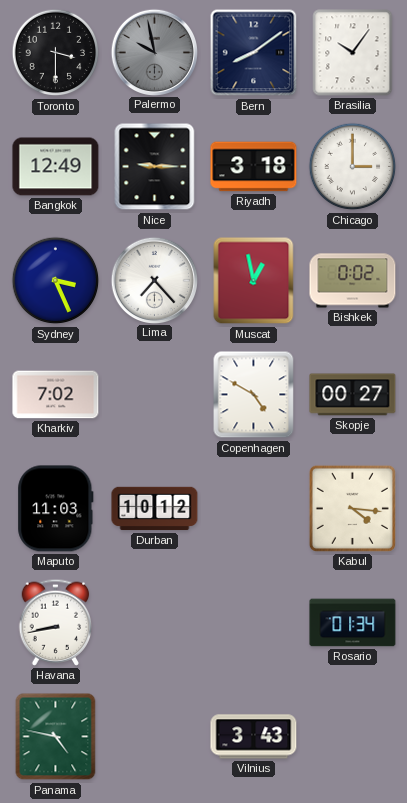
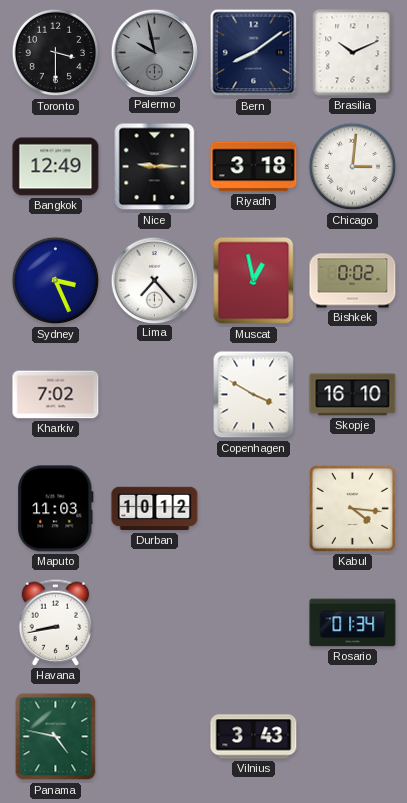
Brasilia: 10:06 -> 10:11
Chicago: 3:00 -> 3:01
Copenhagen: 4:50 -> 3:50
Skopje: 00:27 -> 16:10
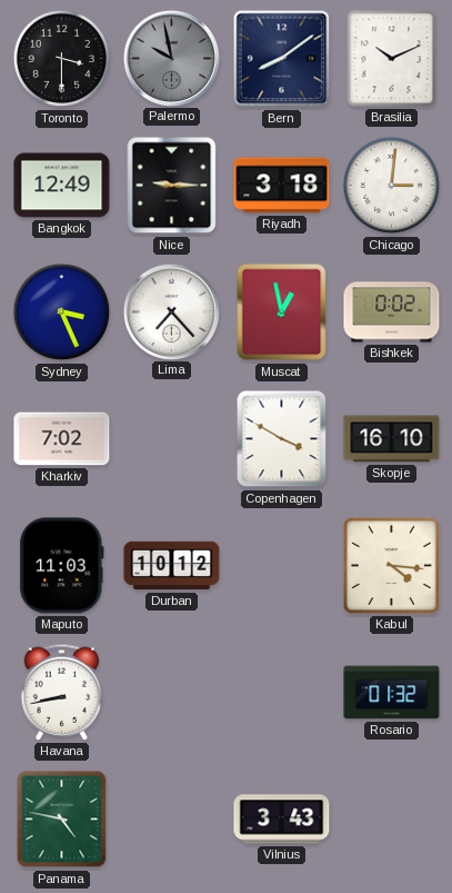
Rosario: 01:34 -> 01:32
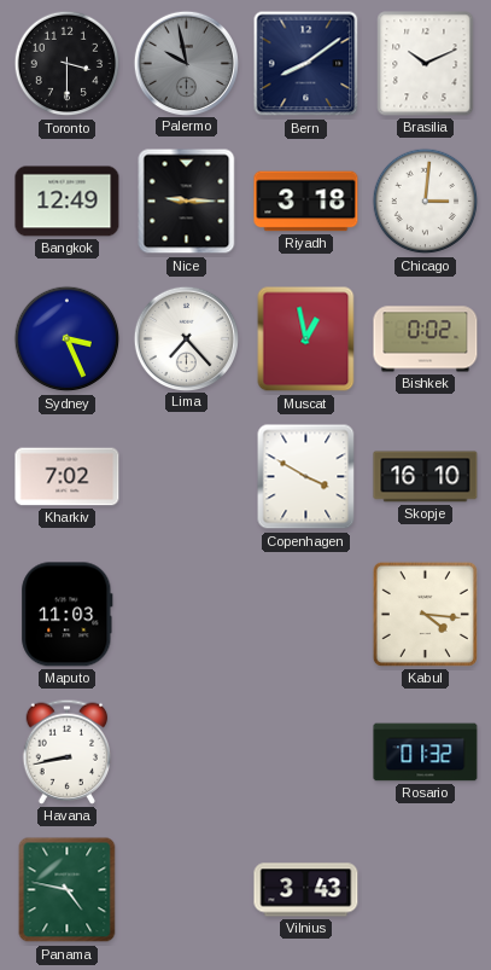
Durban: 10:12 -> none
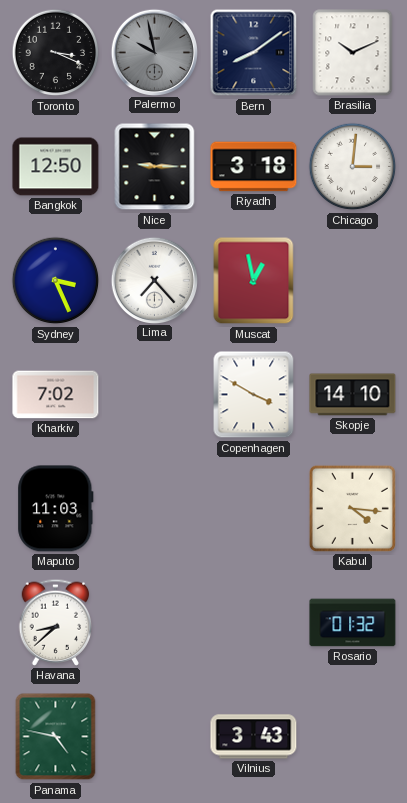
Toronto: 3:30 -> 3:19
Bangkok: 12:49 -> 12:50
Bishkek: 0:02 -> none
Skopje: 16:10 -> 14:10
Havana: 8:43 -> 8:38
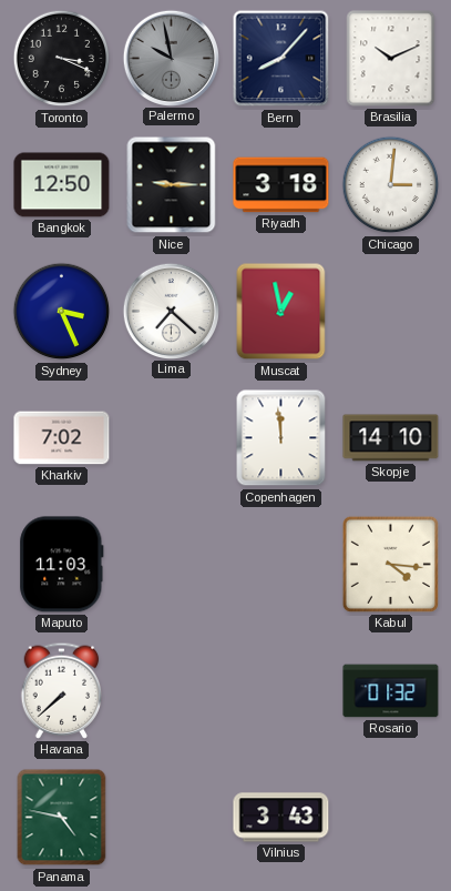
Bern: 8:09 -> 8:07
Lima: 7:23 -> 7:22
Copenhagen: 3:50 -> 11:59
Havana: 8:38 -> 7:38
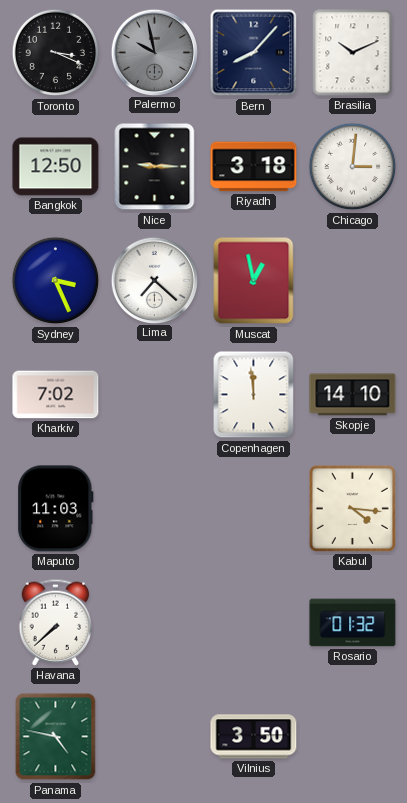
Vilnius: 3:43 -> 3:50
